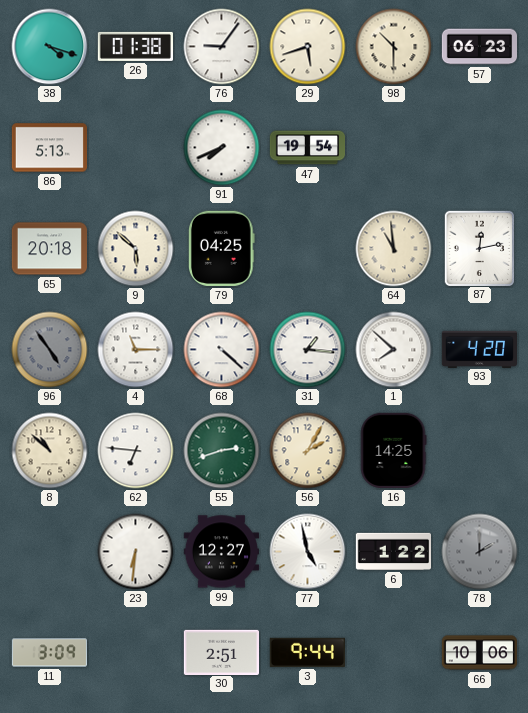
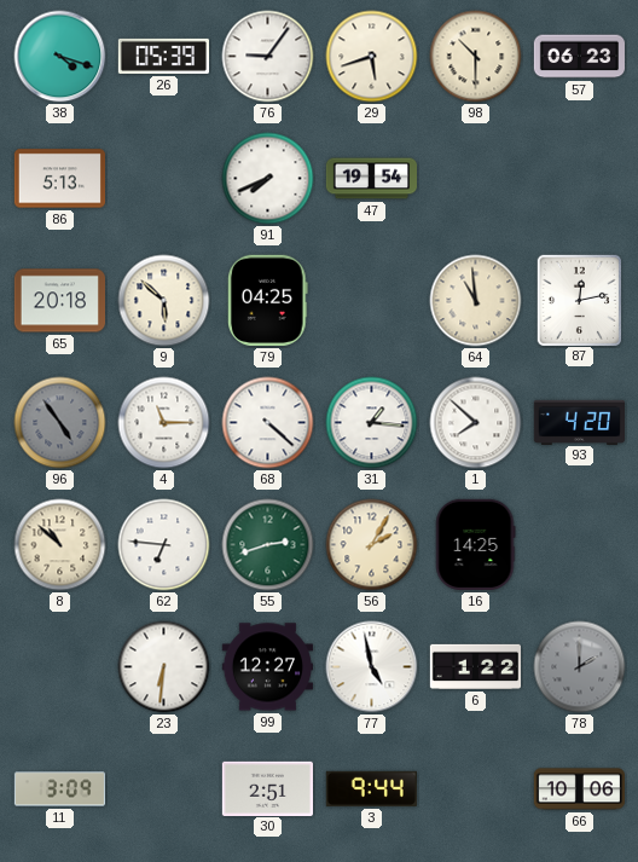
26: 01:38 -> 05:39
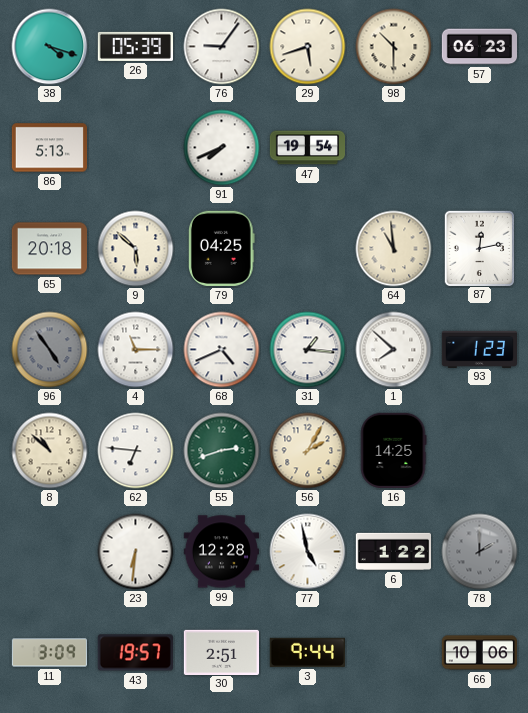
68: 4:22 -> 4:41
93: 4:20 -> 1:23
99: 12:27 -> 12:28
43: none -> 19:57
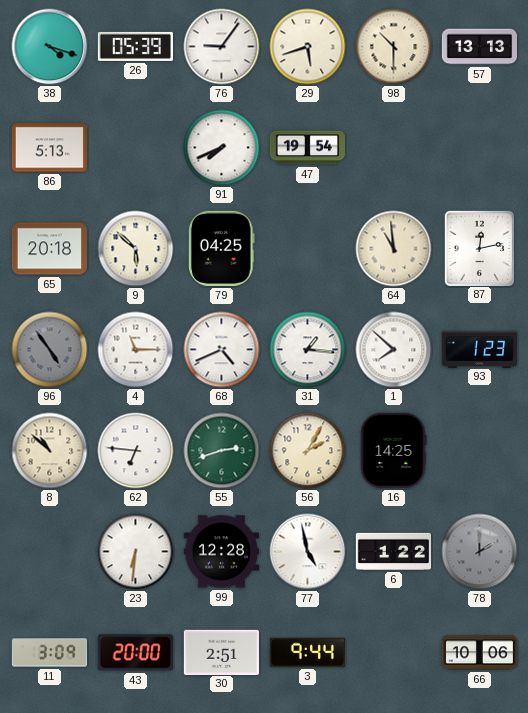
57: 06:23 -> 13:13
43: 19:57 -> 20:00
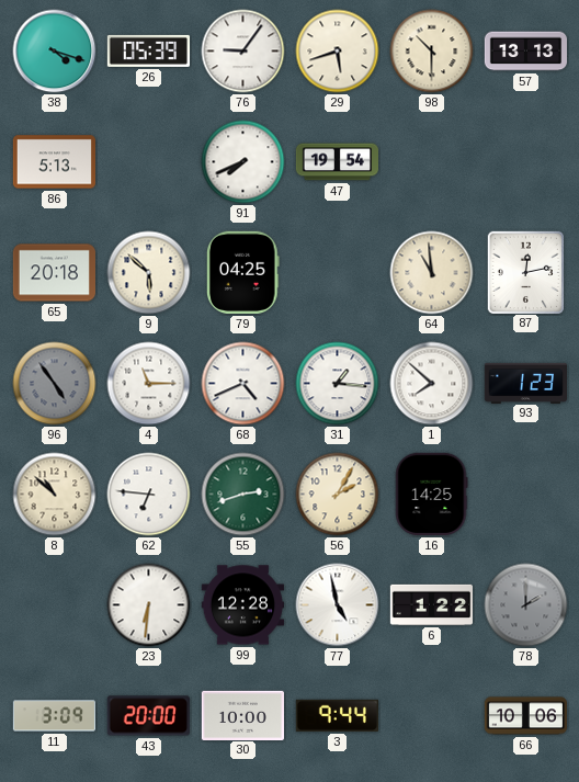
30: 2:51 -> 10:00
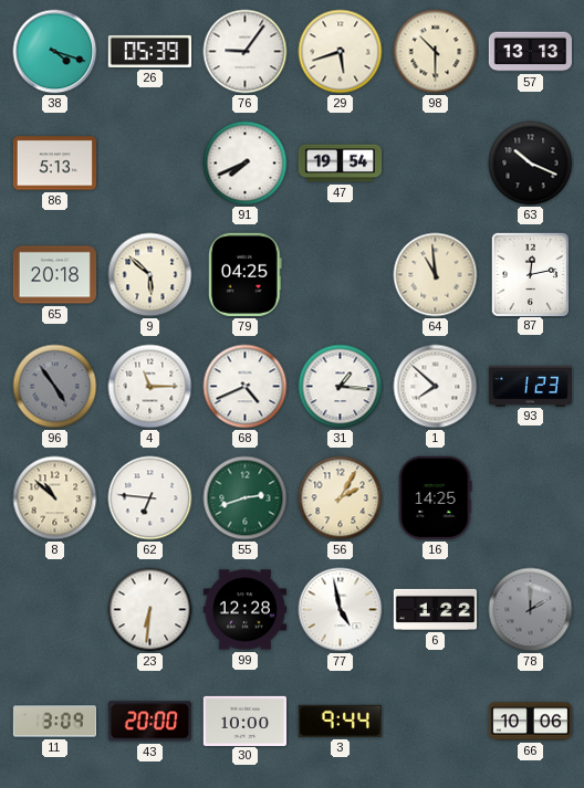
63: none -> 10:19
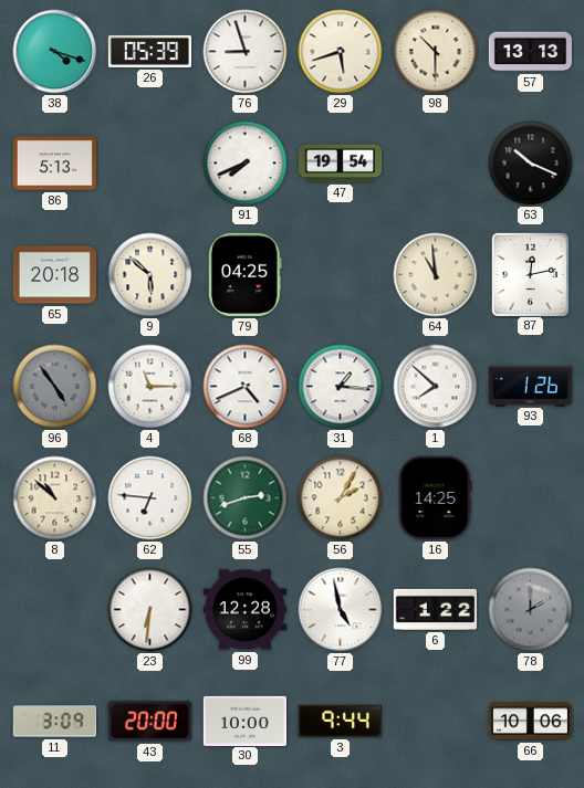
76: 9:06 -> 8:57
93: 1:23 -> 1:26
